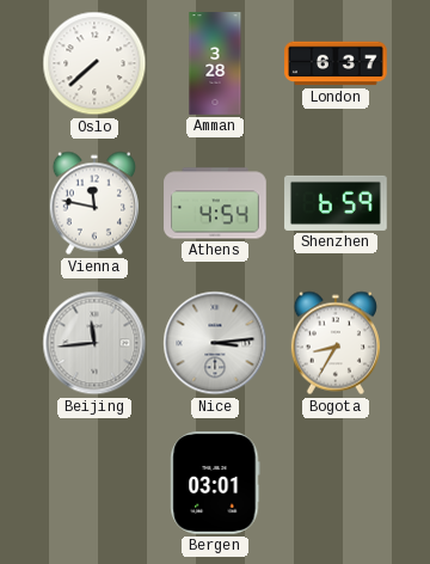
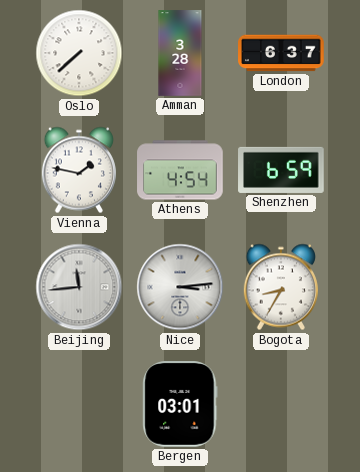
Vienna: 11:47 -> 1:47
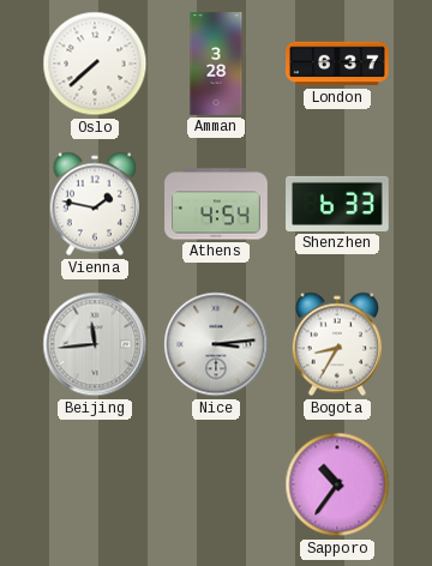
Shenzhen: 6:59 -> 6:33
Bergen: 03:01 -> none
Sapporo: none -> 10:36
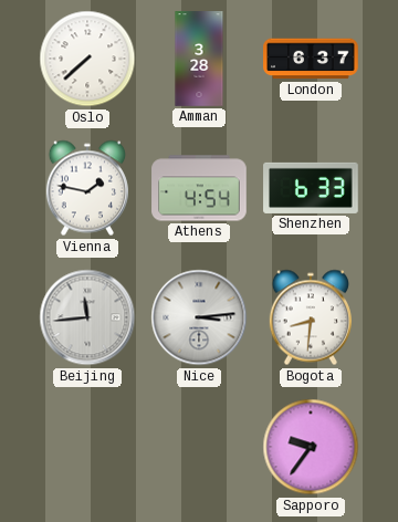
Bogota: 8:35 -> 8:31
Sapporo: 10:36 -> 9:36
